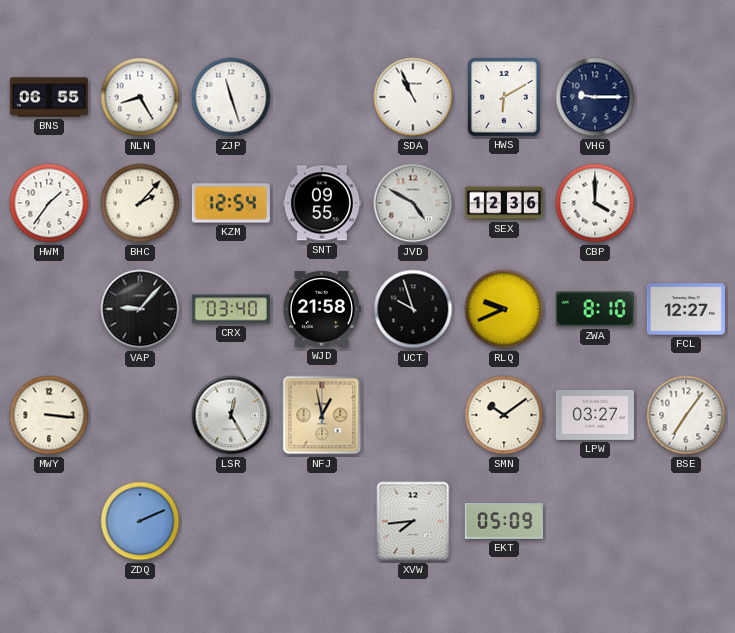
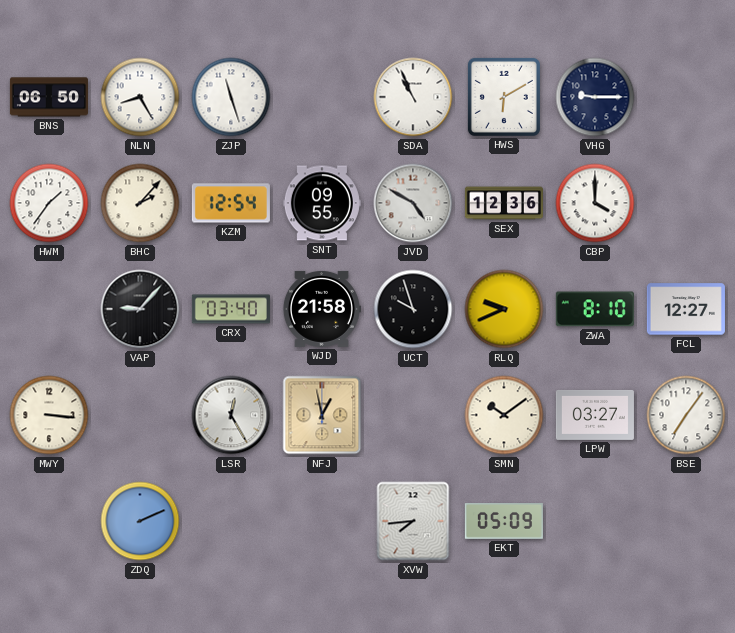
BNS: 06:55 -> 06:50
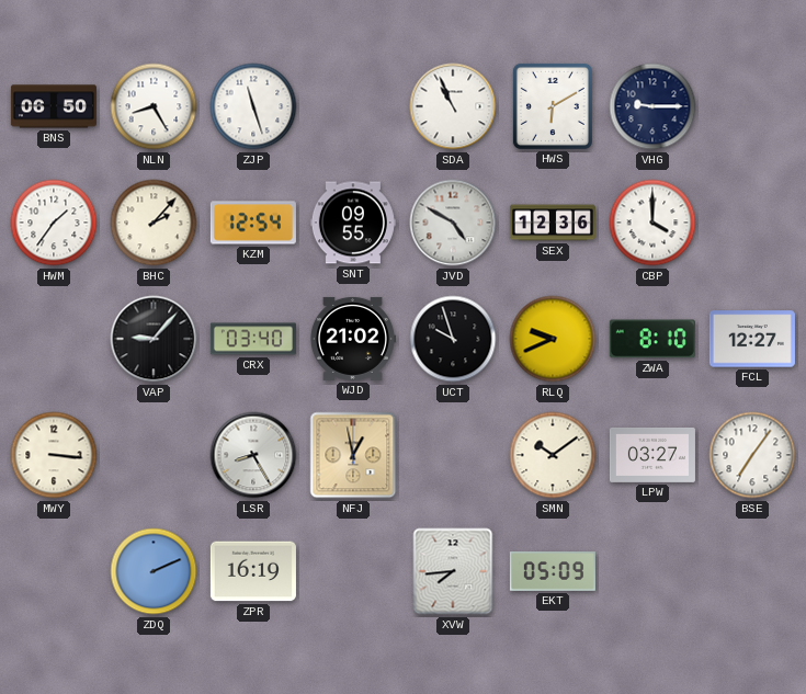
WJD: 21:58 -> 21:02
LSR: 12:25 -> 8:25
ZPR: none -> 16:19
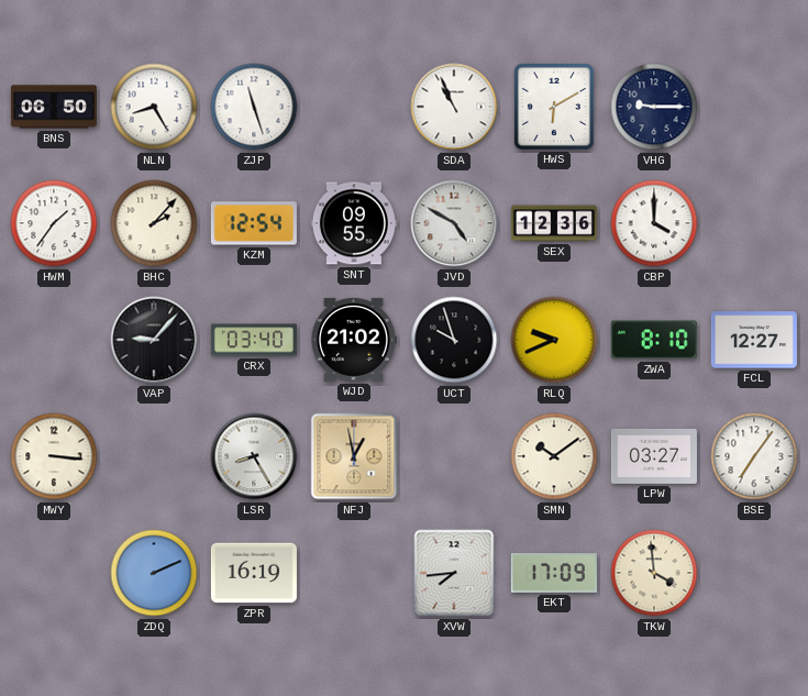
EKT: 05:09 -> 17:09
TKW: none -> 3:59
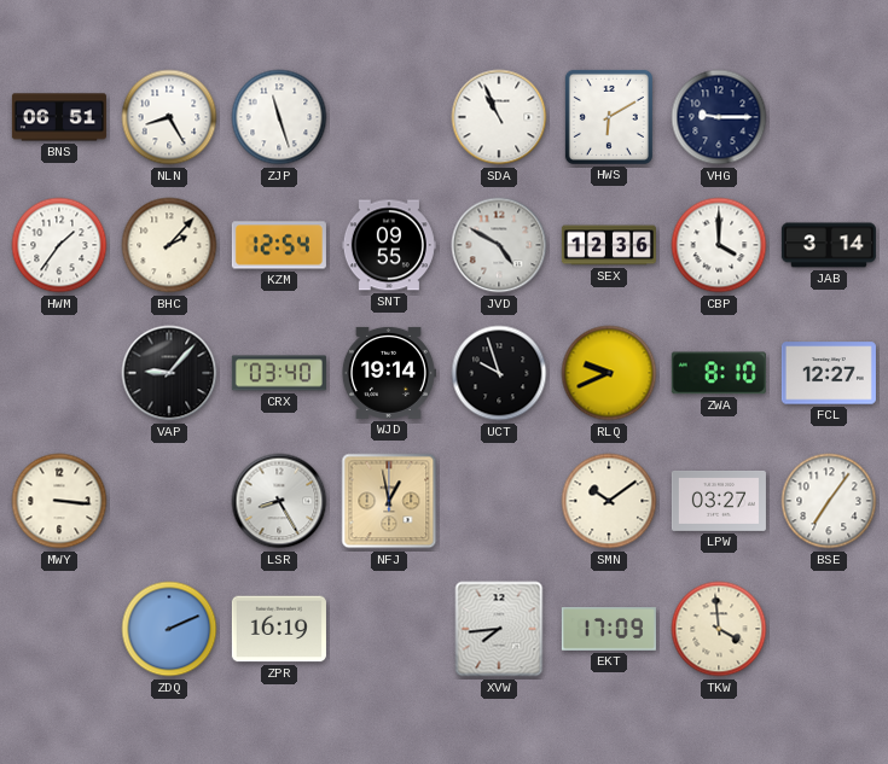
BNS: 06:50 -> 06:51
JAB: none -> 3:14
WJD: 21:02 -> 19:14
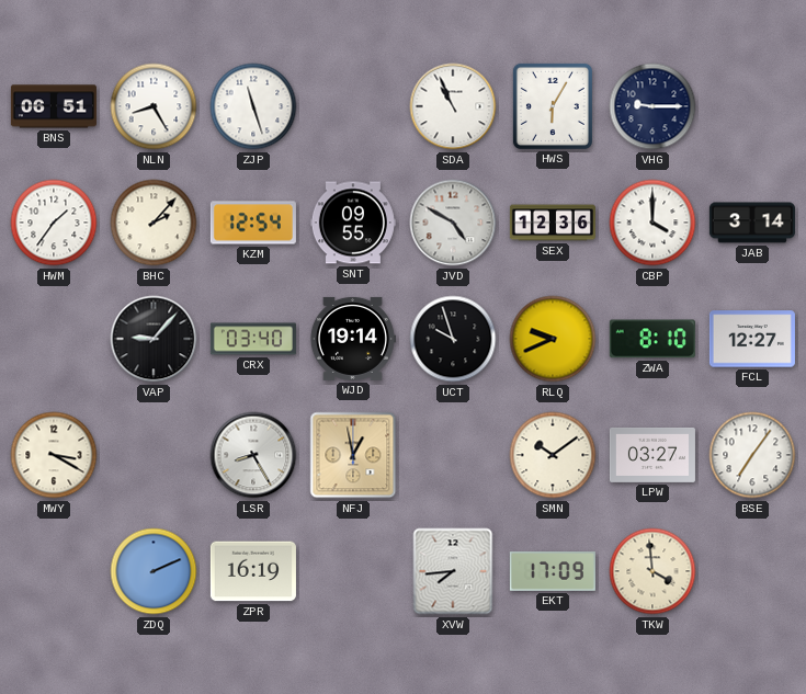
HWS: 6:10 -> 6:05
MWY: 3:16 -> 3:20
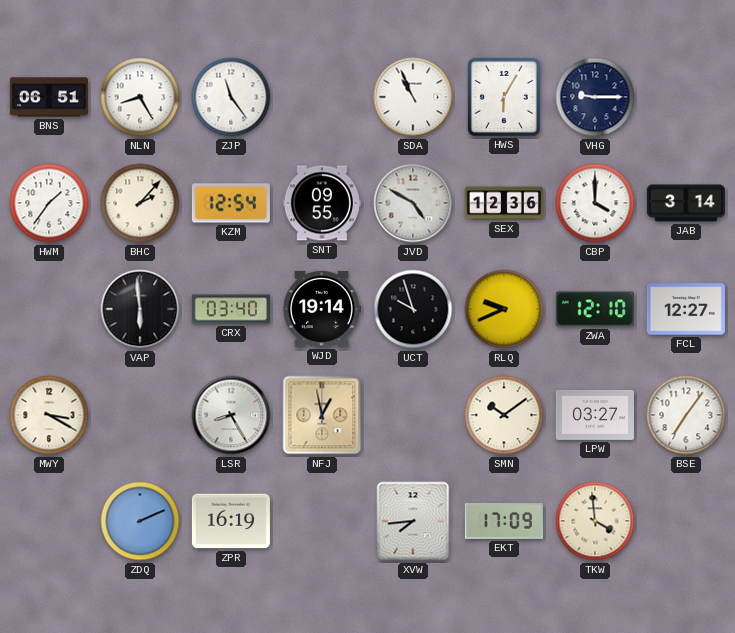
ZJP: 11:27 -> 11:24
VAP: 9:07 -> 5:59
ZWA: 8:10 -> 12:10
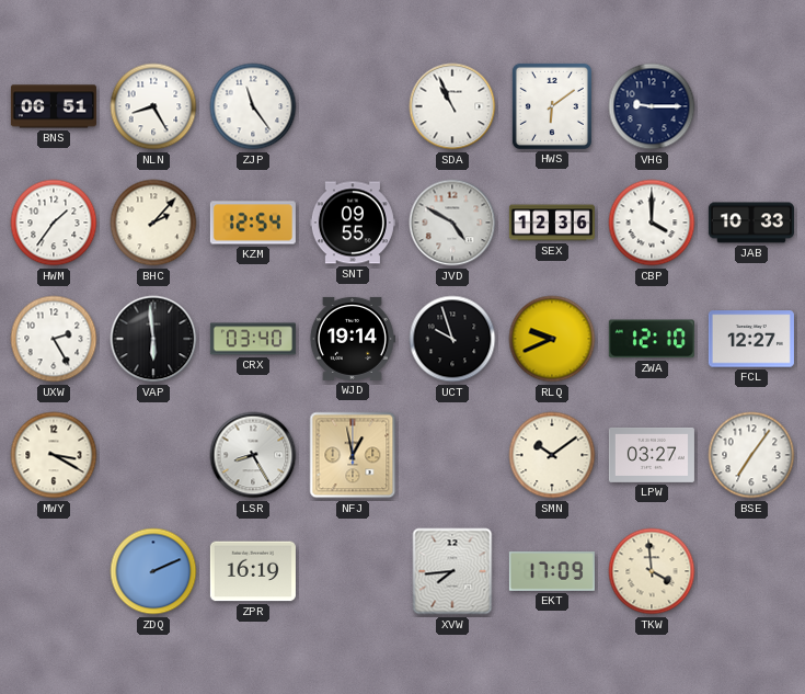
HWS: 6:05 -> 6:09
JAB: 3:14 -> 10:33
UXW: none -> 2:25
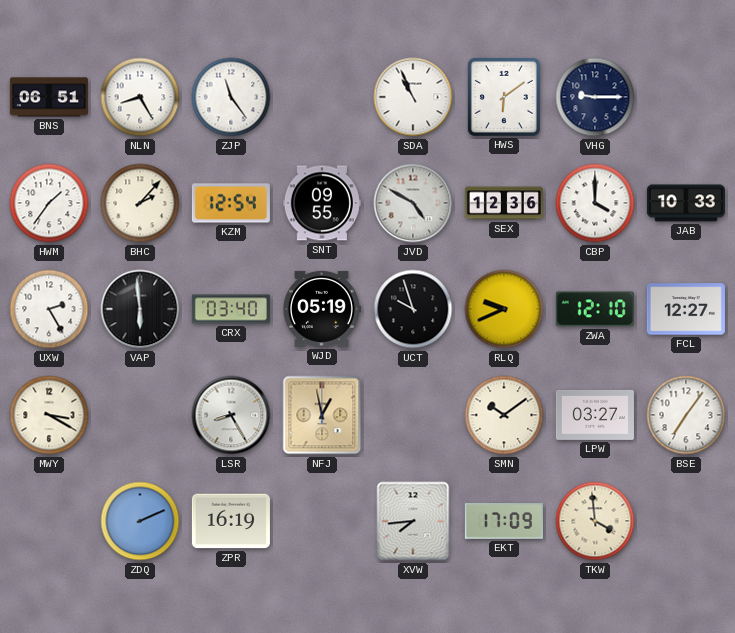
WJD: 19:14 -> 05:19
